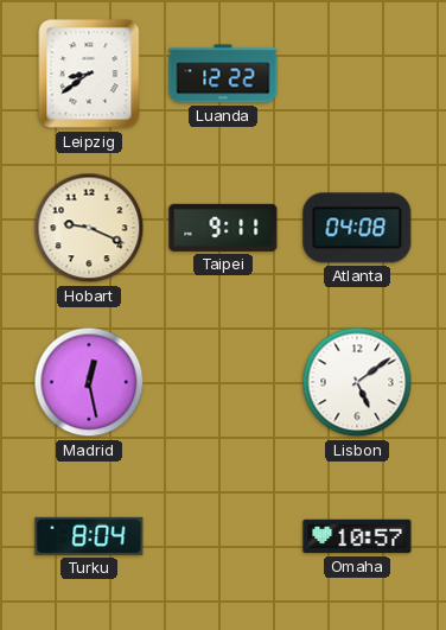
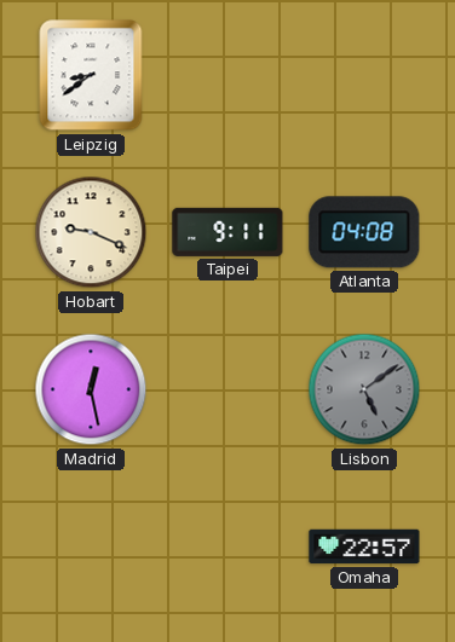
Luanda: 12:22 -> none
Lisbon dial: white -> grey
Turku: 8:04 -> none
Omaha: 10:57 -> 22:57
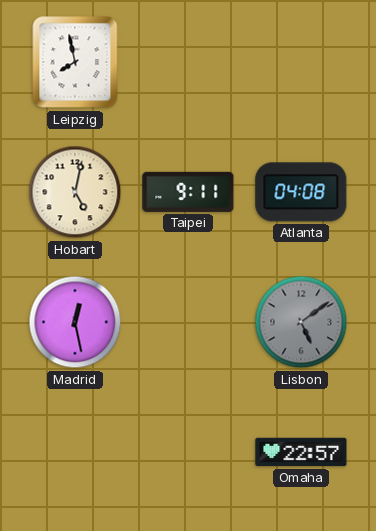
Leipzig: 8:39 -> 7:58
Hobart: 9:19 -> 5:02
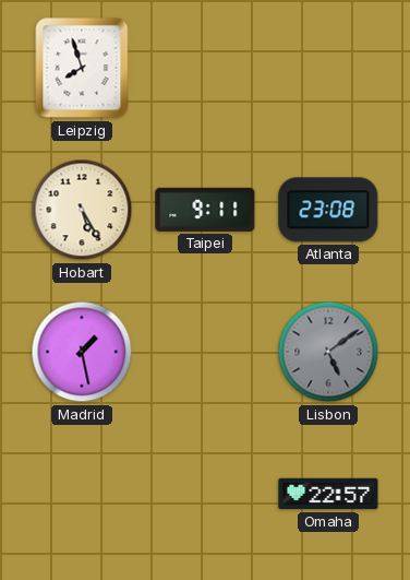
Leipzig: 7:58 -> 7:57
Hobart: 5:02 -> 5:25
Atlanta: 04:08 -> 23:08
Madrid: 12:28 -> 1:28
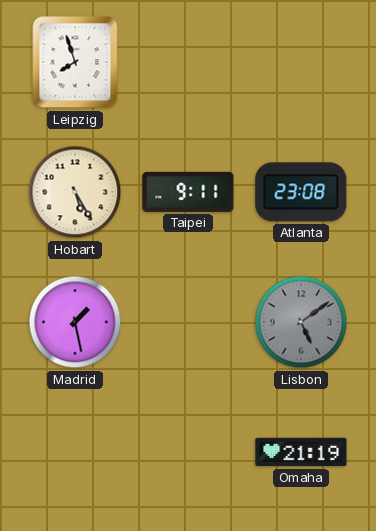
Omaha: 22:57 -> 21:19
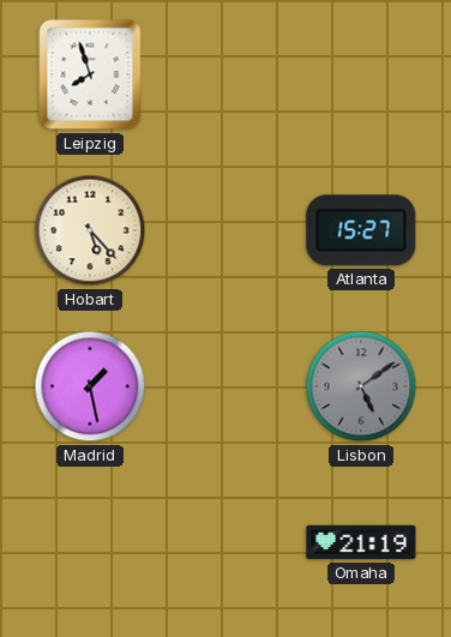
Hobart: 5:25 -> 5:23
Taipei: 9:11 -> none
Atlanta: 23:08 -> 15:27
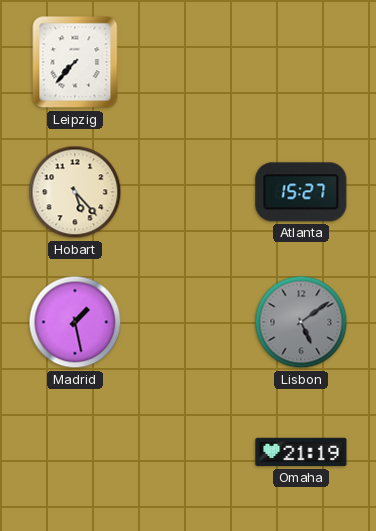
Leipzig: 7:57 -> 7:37
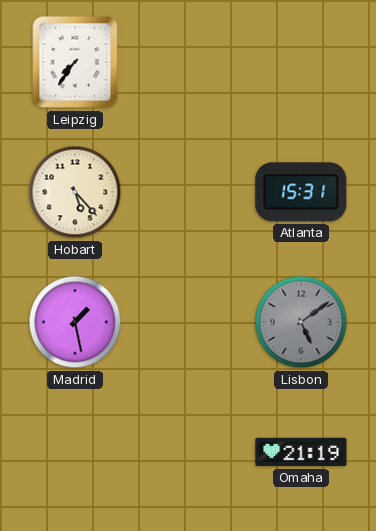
Leipzig: 7:37 -> 7:36
Atlanta: 15:27 -> 15:31
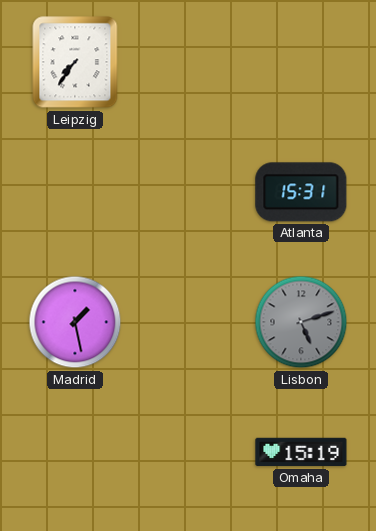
Hobart: 5:23 -> none
Lisbon: 5:09 -> 5:12
Omaha: 21:19 -> 15:19
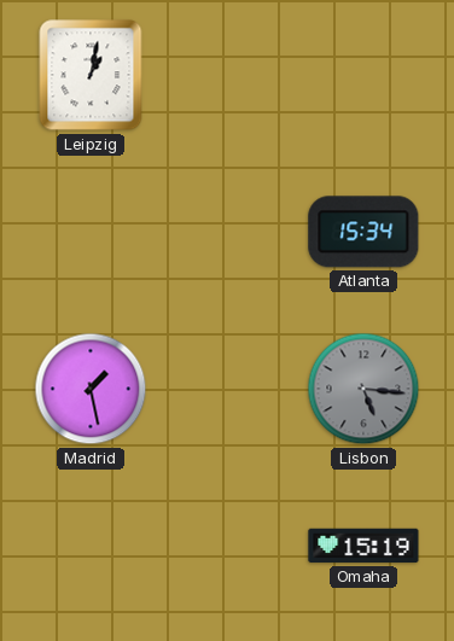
Leipzig: 7:36 -> 1:02
Atlanta: 15:31 -> 15:34
Lisbon: 5:12 -> 5:16
